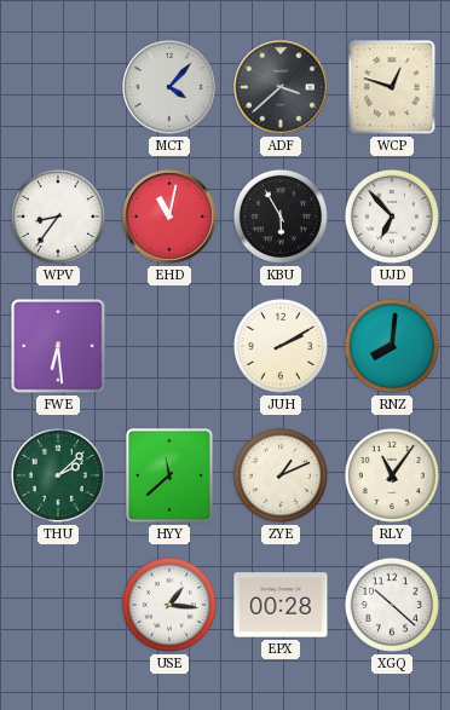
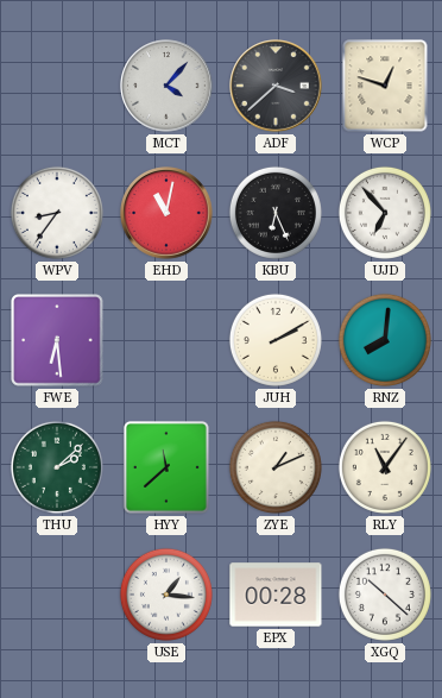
KBU: 5:55 -> 6:26
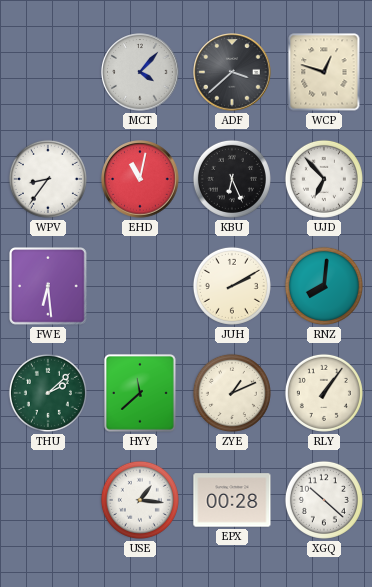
RLY: 11:06 -> 1:06
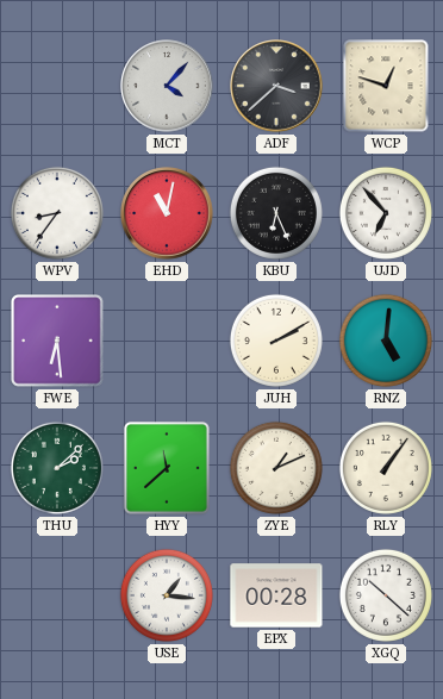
RNZ: 8:01 -> 5:01
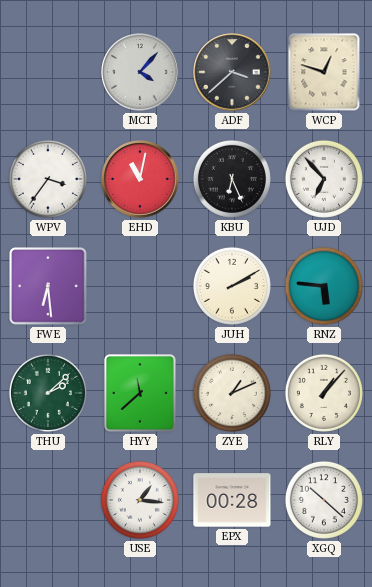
WPV: 8:36 -> 3:36
RNZ: 5:01 -> 5:46
RLY: 1:06 -> 1:07
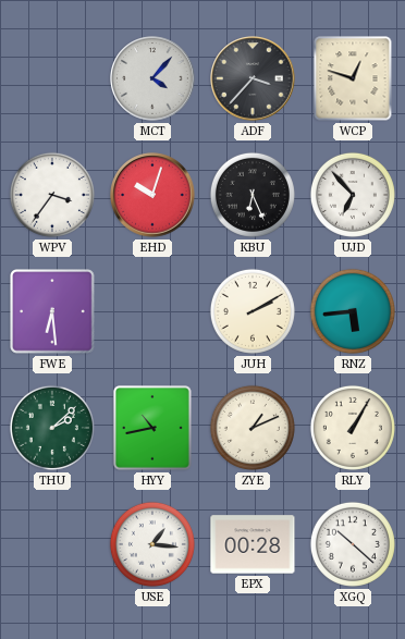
ADF: 3:38 -> 3:37
EHD: 11:02 -> 10:03
RNZ: 5:46 -> 5:44
HYY: 11:38 -> 10:43
RLY: 1:07 -> 1:05
